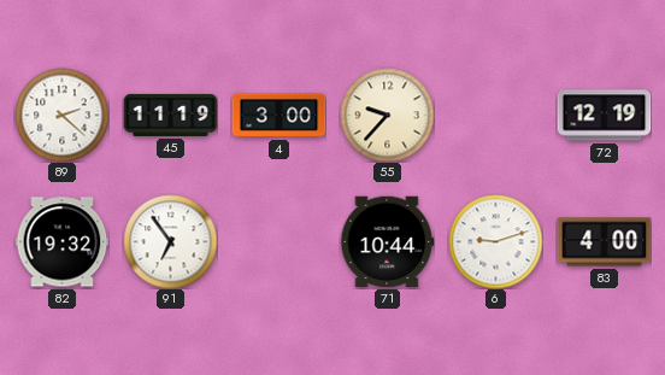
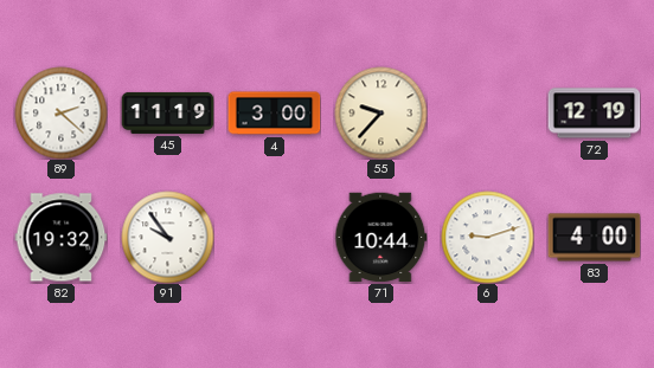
91: 6:54 -> 9:54
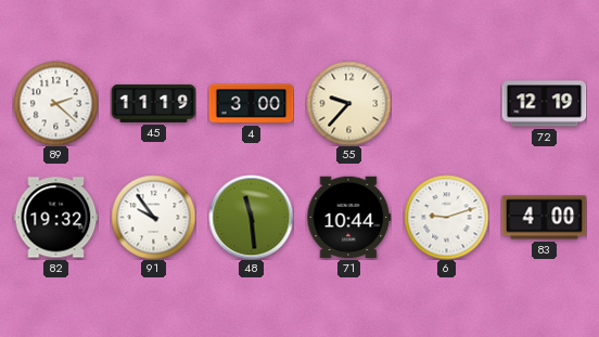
48: none -> 11:29
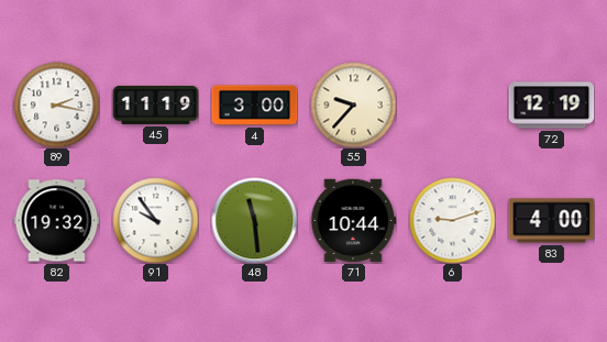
89: 2:22 -> 2:17
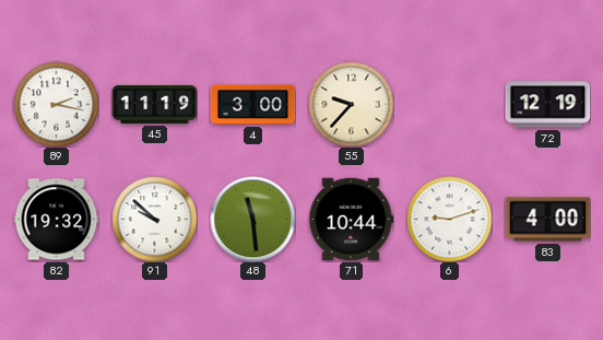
91: 9:54 -> 9:52
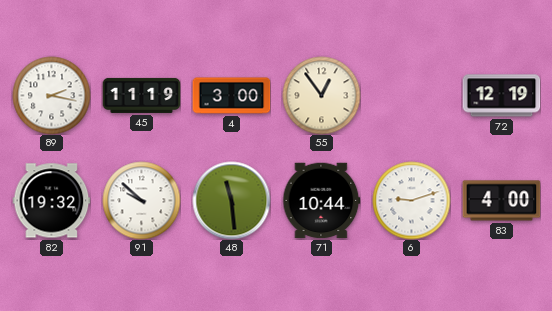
55: 9:37 -> 12:54
